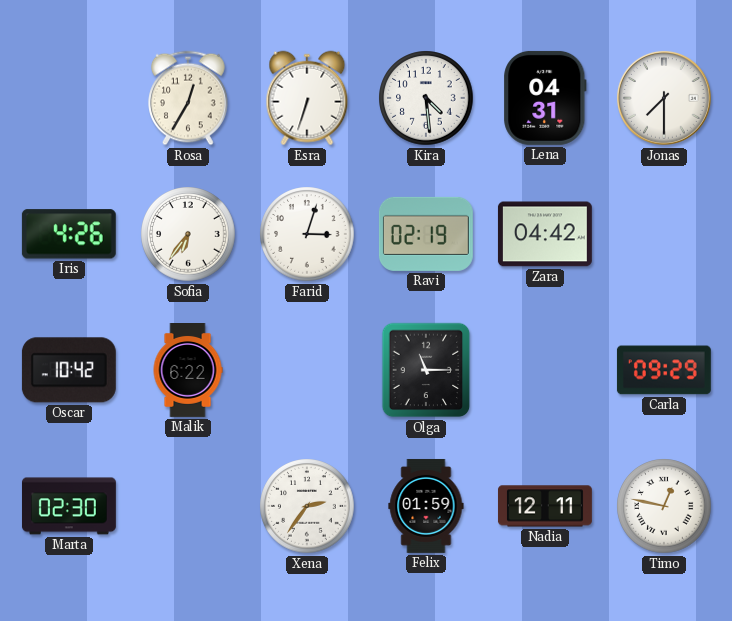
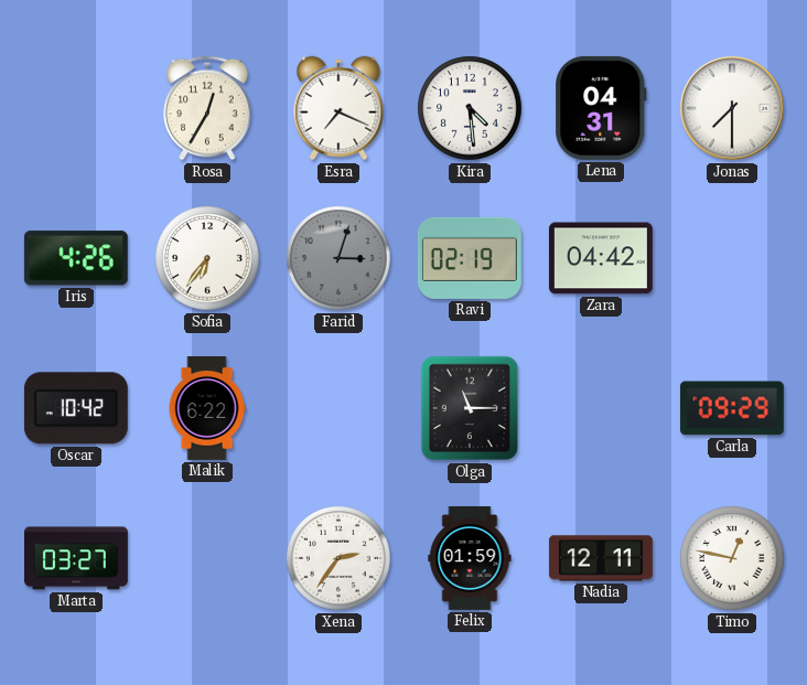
Esra: 6:33 -> 7:19
Farid dial: white -> grey
Marta: 02:30 -> 03:27
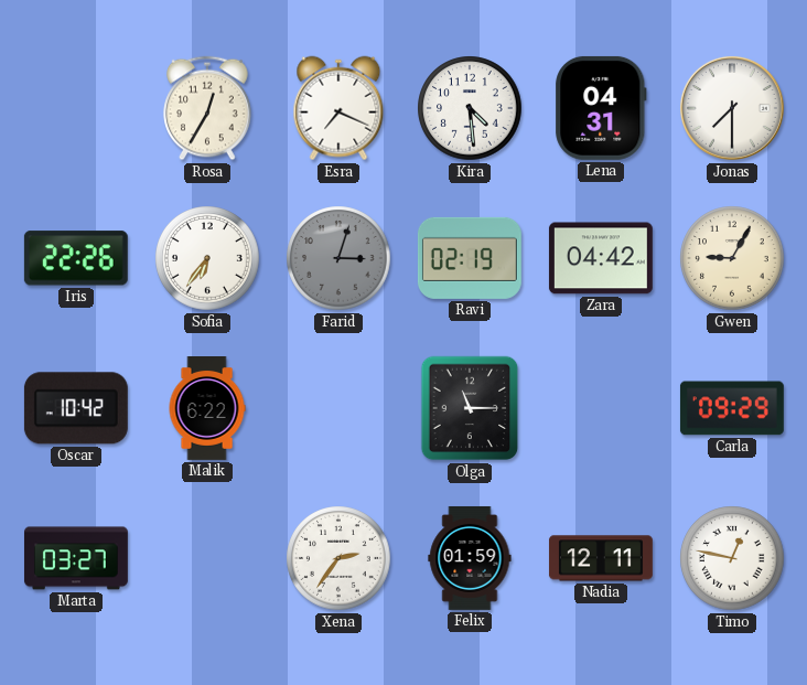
Iris: 4:26 -> 22:26
Gwen: none -> 9:05
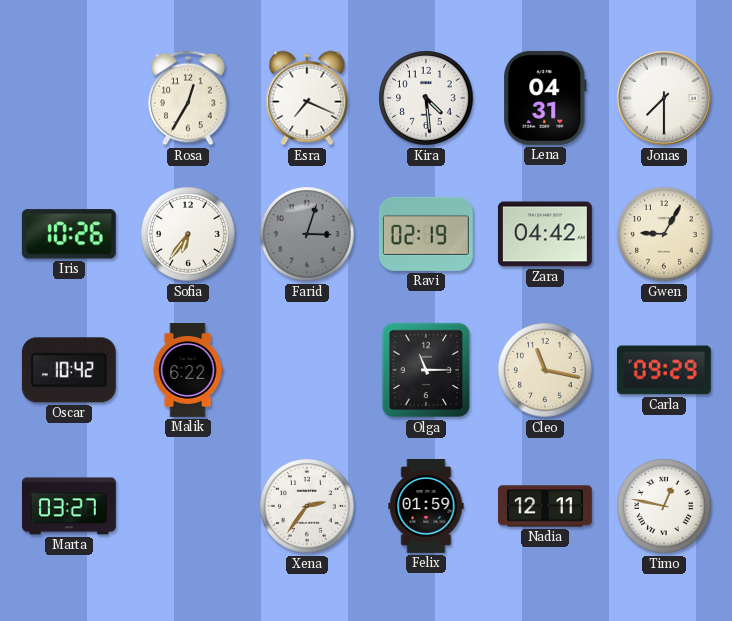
Iris: 22:26 -> 10:26
Cleo: none -> 11:17
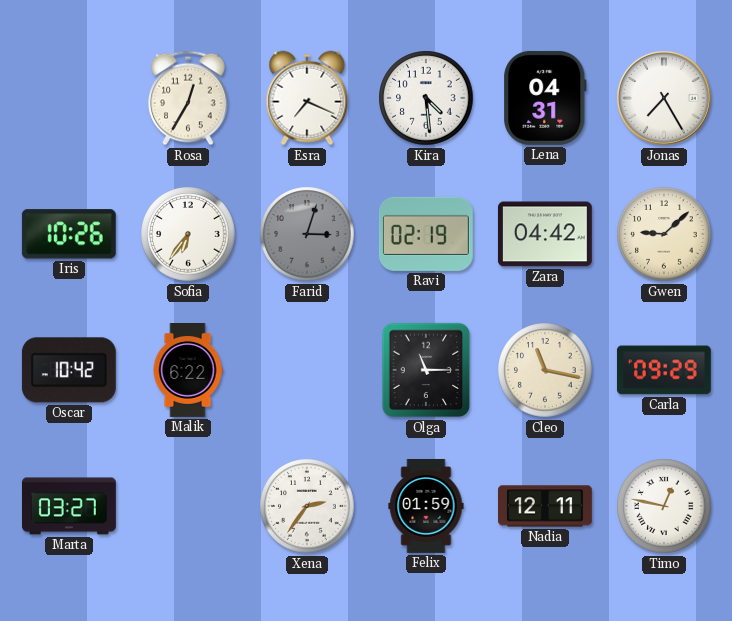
Jonas: 7:30 -> 7:25
Gwen: 9:05 -> 9:08
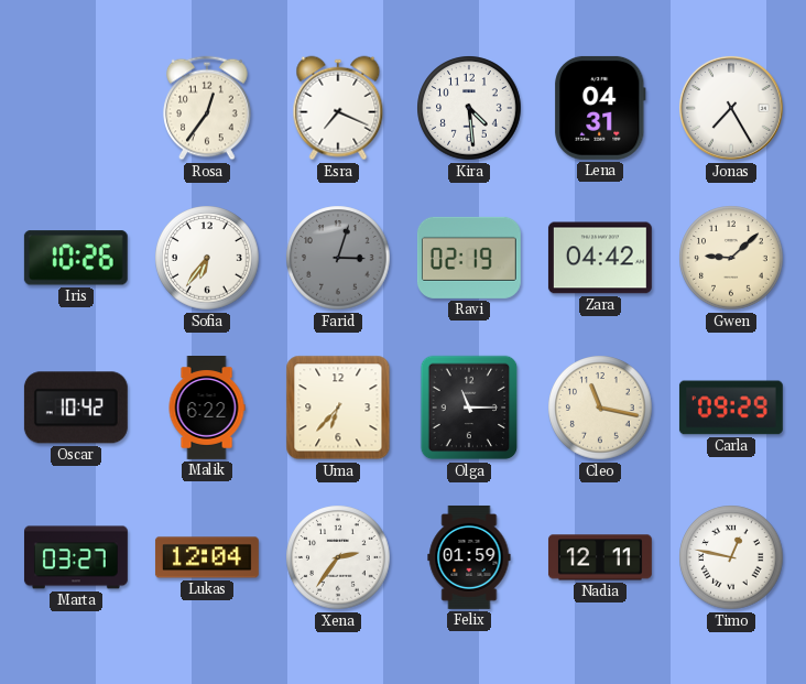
Rosa: 12:35 -> 12:36
Uma: none -> 6:37
Lukas: none -> 12:04
